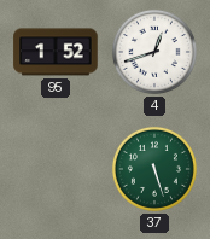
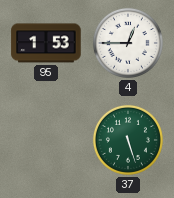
95: 1:52 -> 1:53
4: 12:42 -> 12:45
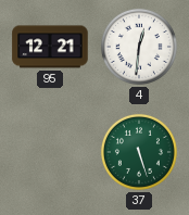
95: 1:53 -> 12:21
4: 12:45 -> 12:31
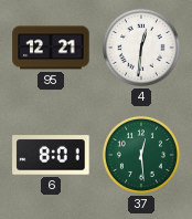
6: none -> 8:01
37: 5:27 -> 12:29
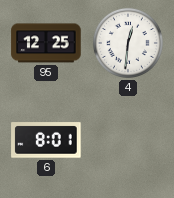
95: 12:21 -> 12:25
37: 12:29 -> none
